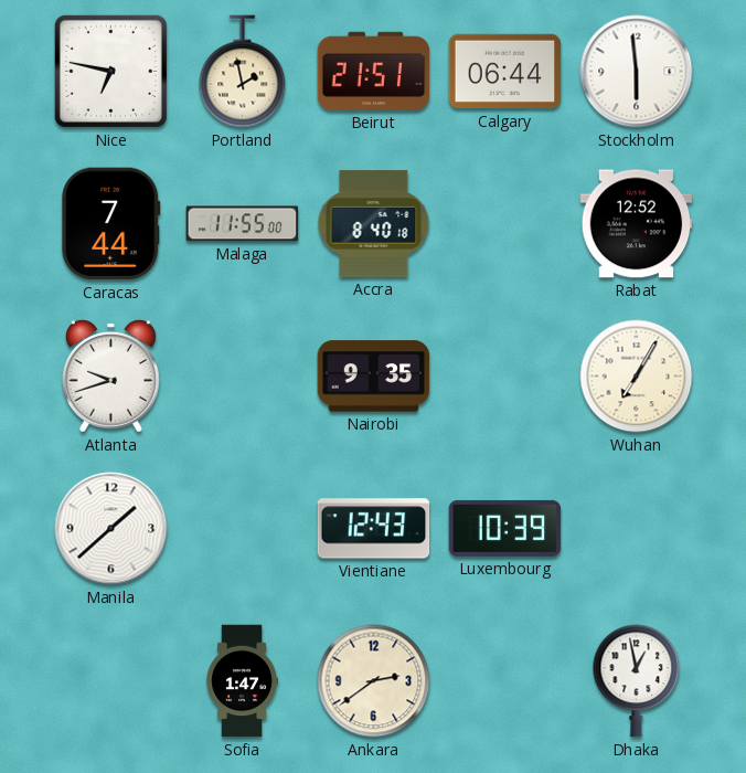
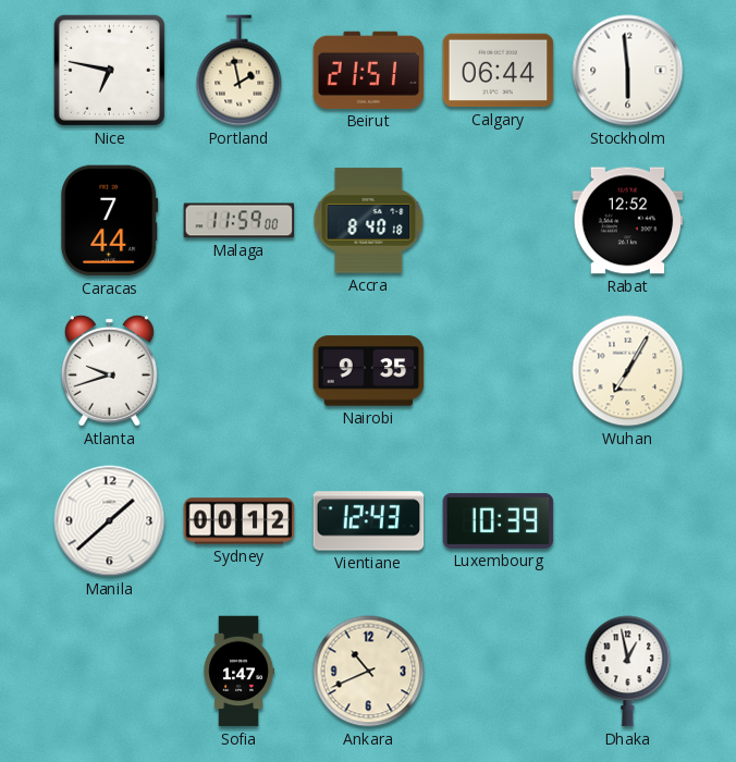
Malaga: 11:55 -> 11:59
Sydney: none -> 00:12
Ankara: 2:39 -> 10:41
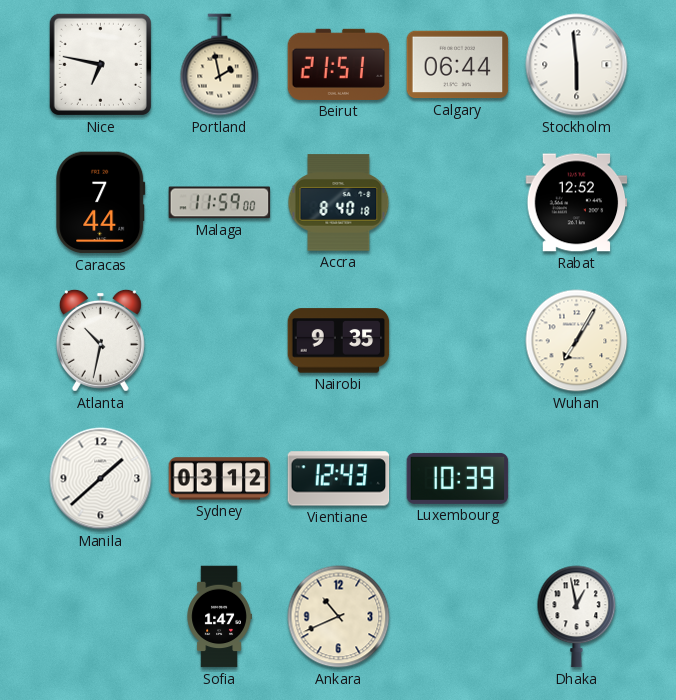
Atlanta: 9:42 -> 10:32
Sydney: 00:12 -> 03:12
